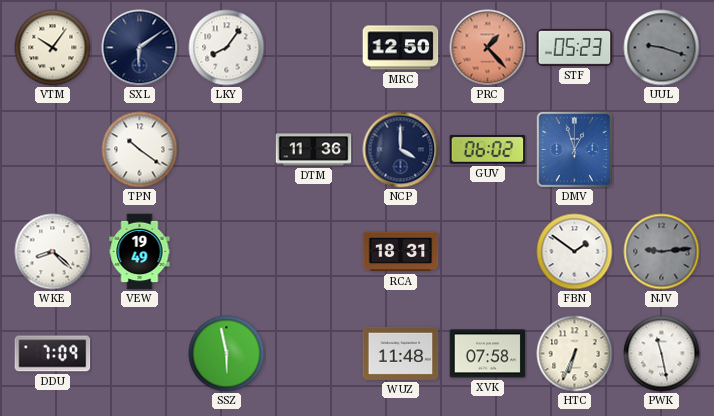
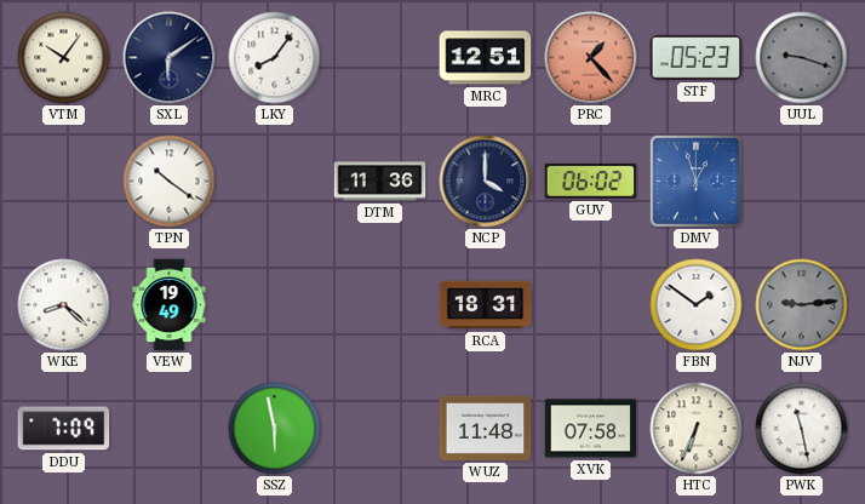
MRC: 12:50 -> 12:51
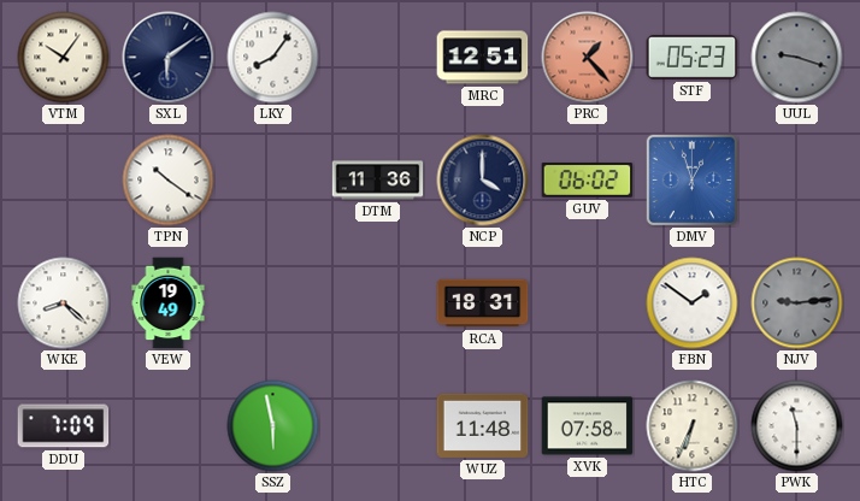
PWK: 11:28 -> 11:30
